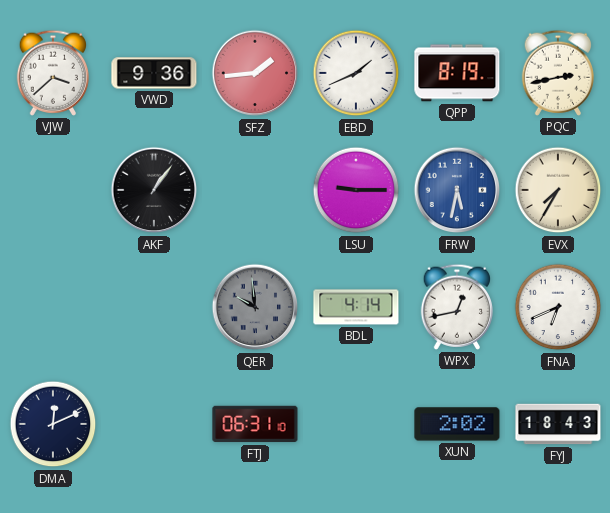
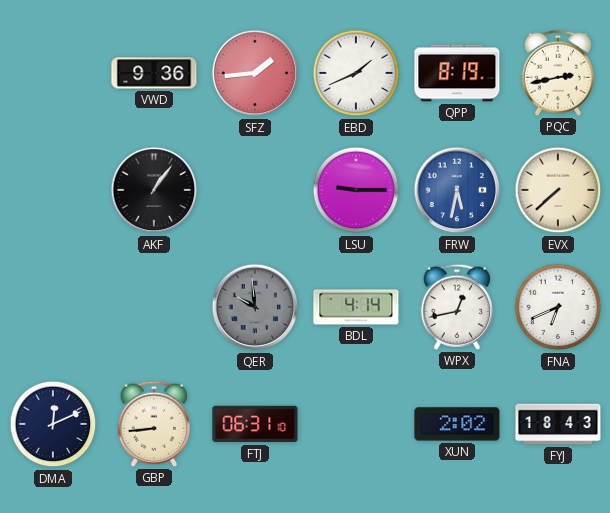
VJW: 3:38 -> none
EVX: 7:35 -> 7:38
GBP: none -> 8:44
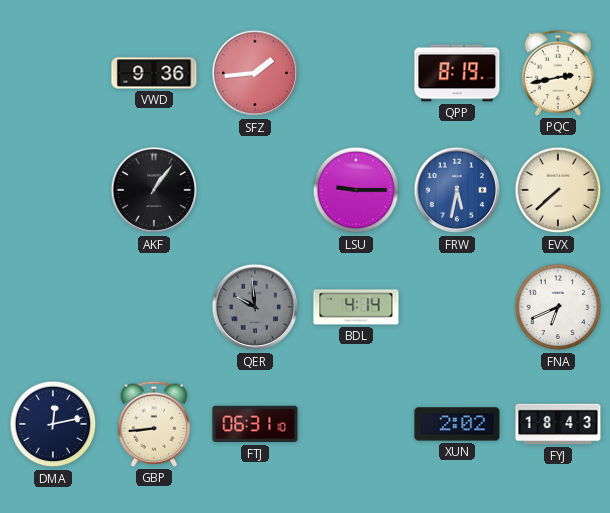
EBD: 1:41 -> none
WPX: 12:43 -> none
DMA: 12:11 -> 12:13
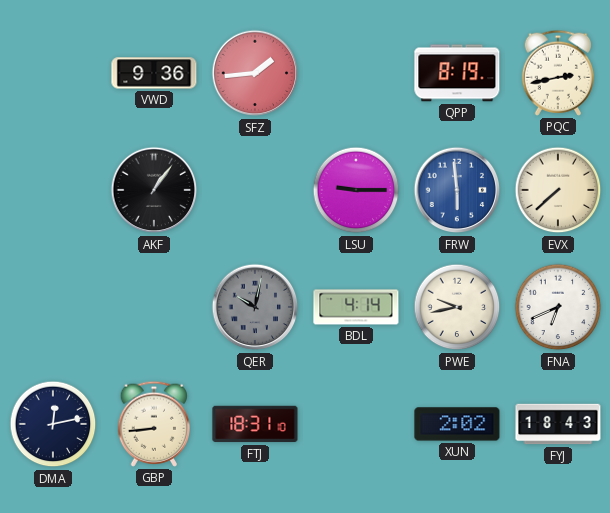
FRW: 5:32 -> 5:59
QER: 9:59 -> 10:02
PWE: none -> 9:43
FTJ: 06:31 -> 18:31
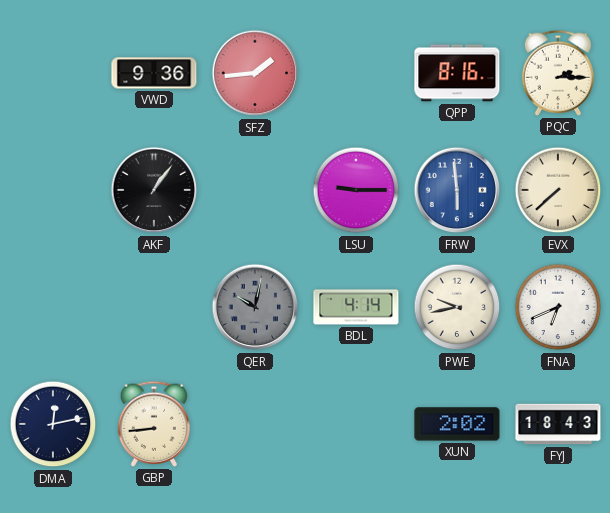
QPP: 8:19 -> 8:16
PQC: 2:43 -> 2:15
FTJ: 18:31 -> none
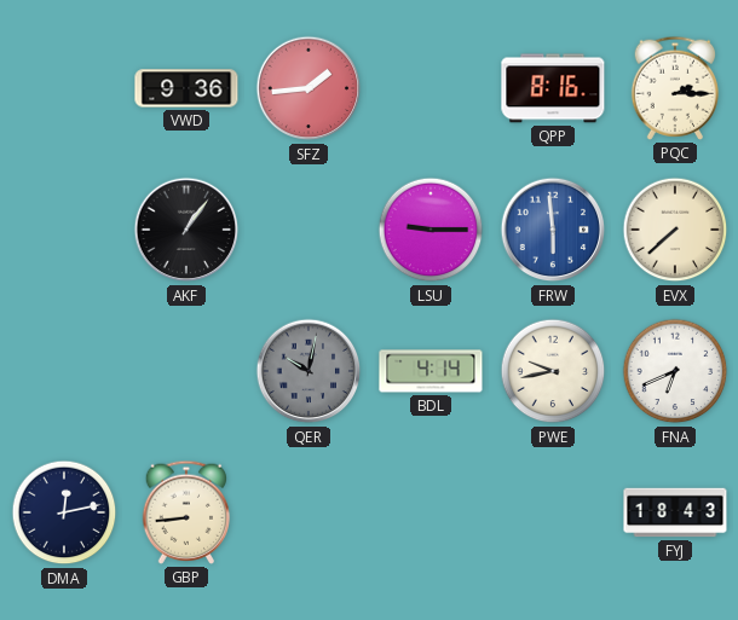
XUN: 2:02 -> none
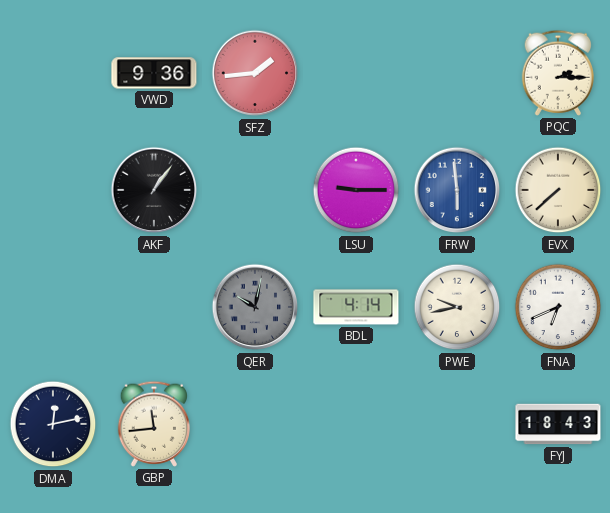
QPP: 8:16 -> none
GBP: 8:44 -> 11:44
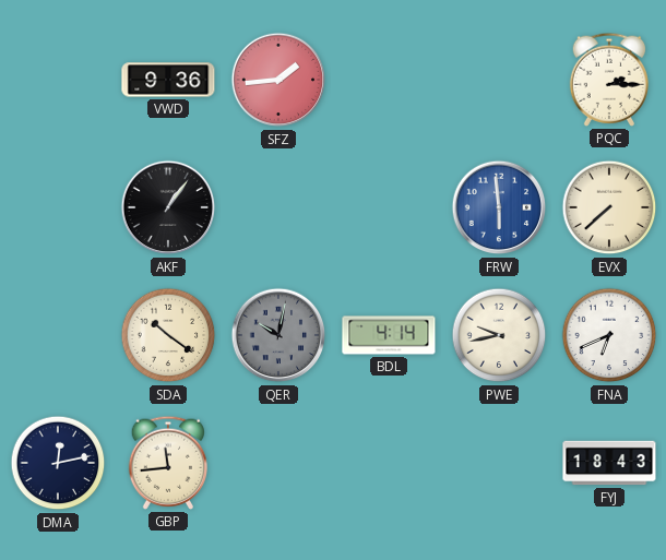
LSU: 9:15 -> none
SDA: none -> 10:21
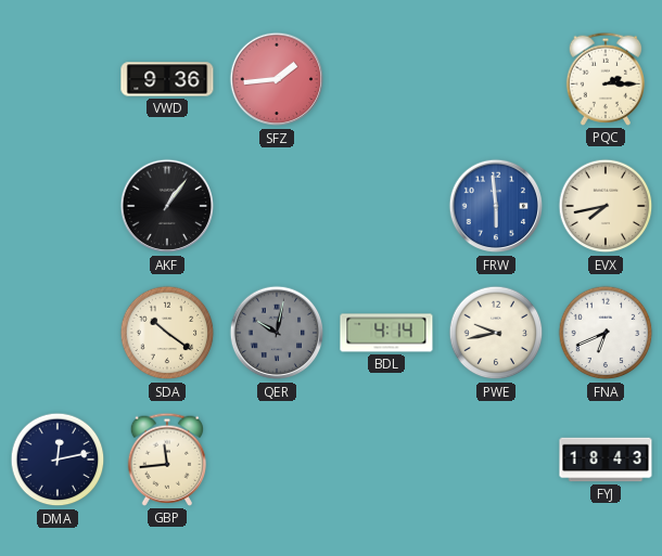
EVX: 7:38 -> 7:43
